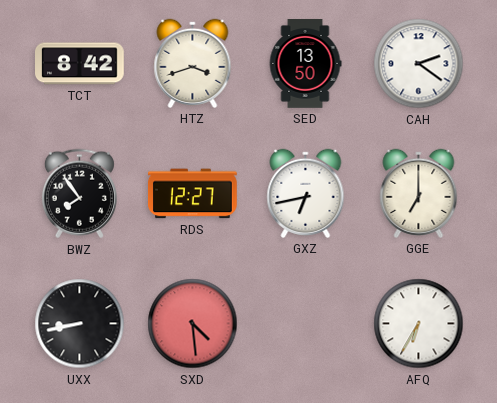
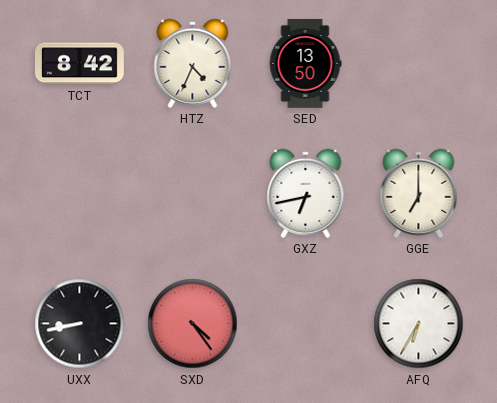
HTZ: 3:42 -> 4:34
CAH: 2:21 -> none
BWZ: 7:54 -> none
RDS: 12:27 -> none
SXD: 4:29 -> 4:24
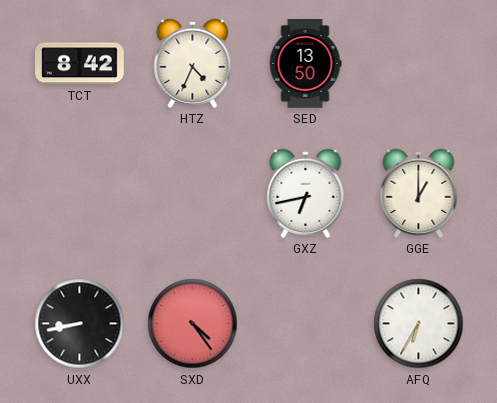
GGE: 7:00 -> 1:00
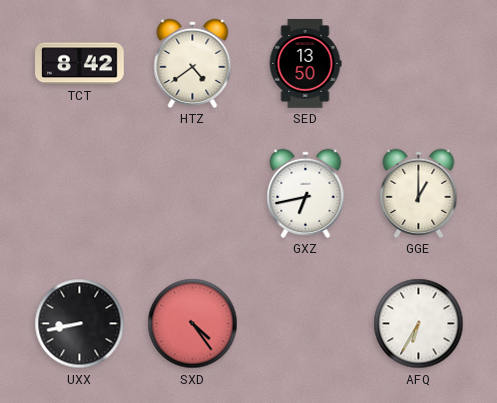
HTZ: 4:34 -> 4:39
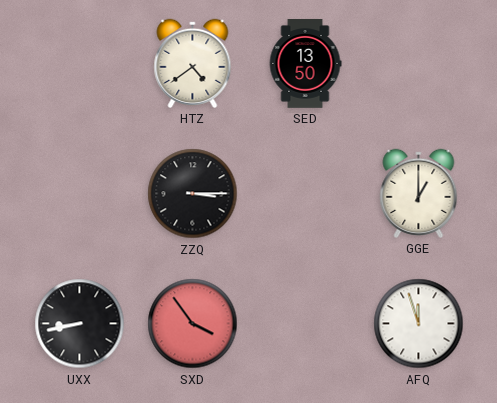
TCT: 8:42 -> none
ZZQ: none -> 3:15
GXZ: 6:43 -> none
SXD: 4:24 -> 3:54
AFQ: 6:35 -> 11:57
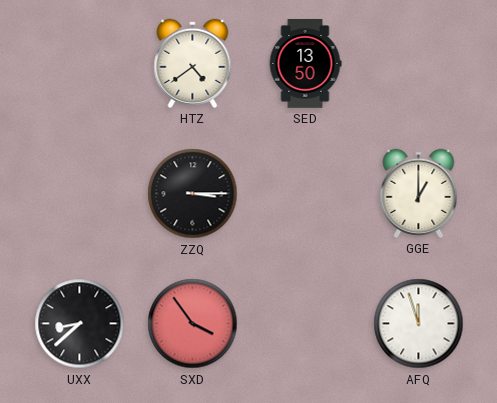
UXX: 8:43 -> 8:38
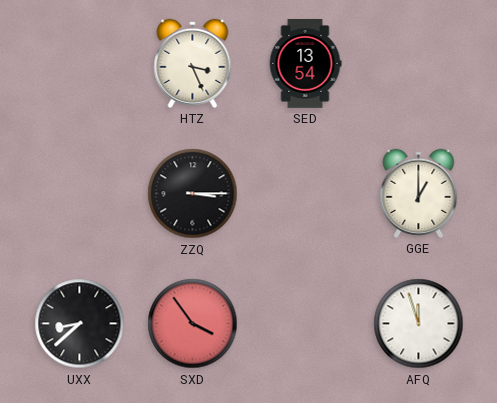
HTZ: 4:39 -> 3:26
SED: 13:50 -> 13:54
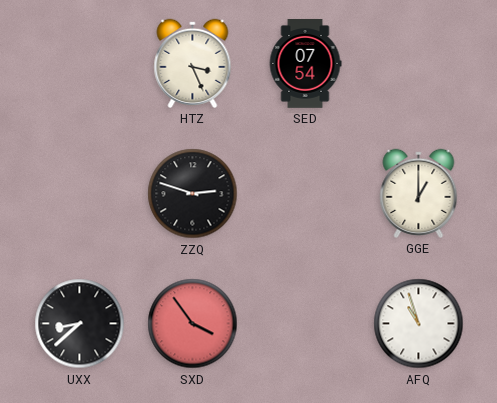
SED: 13:54 -> 07:54
ZZQ: 3:15 -> 2:48
AFQ: 11:57 -> 10:57
